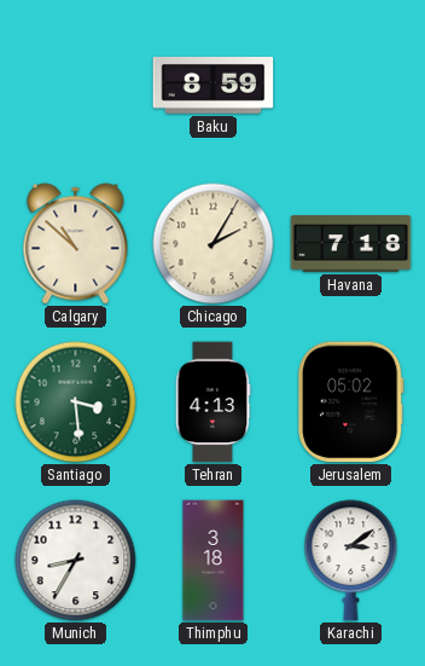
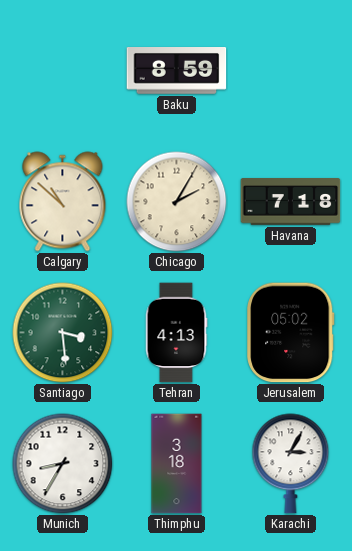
Karachi: 3:09 -> 3:05
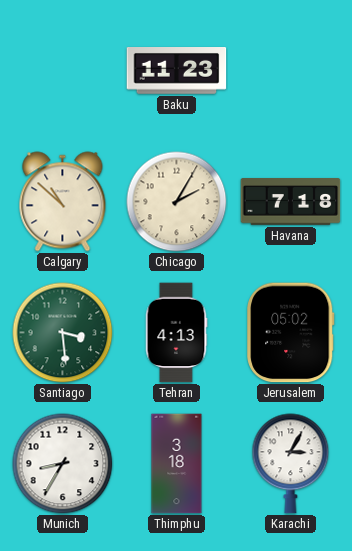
Baku: 8:59 -> 11:23
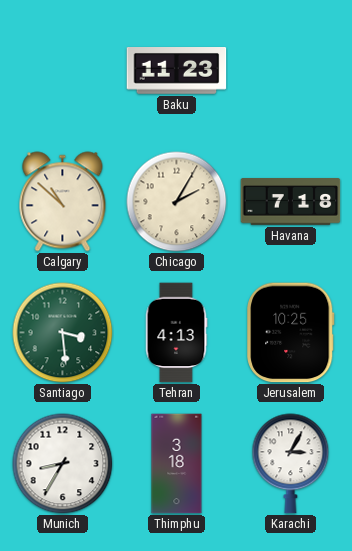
Jerusalem: 05:02 -> 10:25
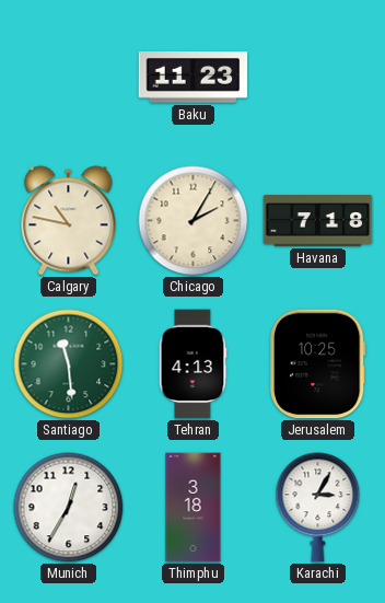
Calgary: 10:52 -> 10:47
Santiago: 3:29 -> 11:29
Munich: 8:35 -> 12:35
